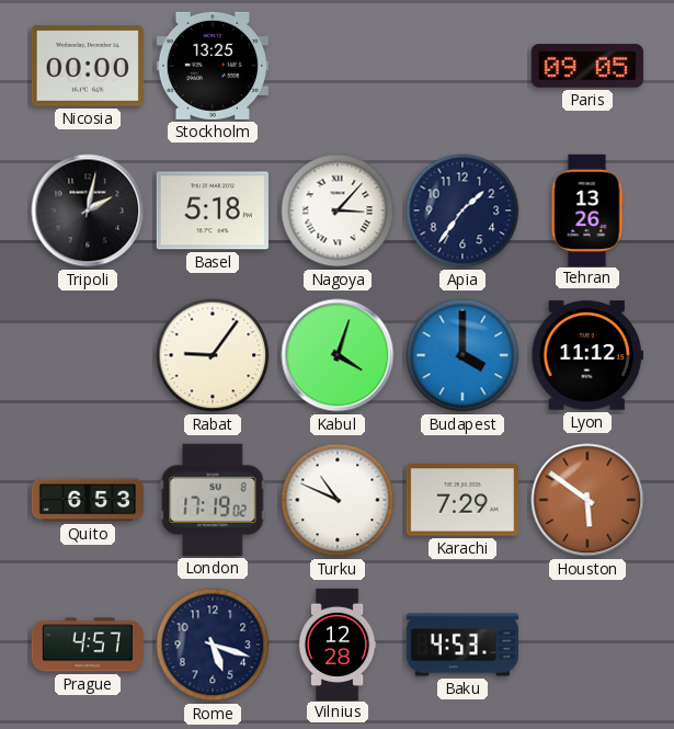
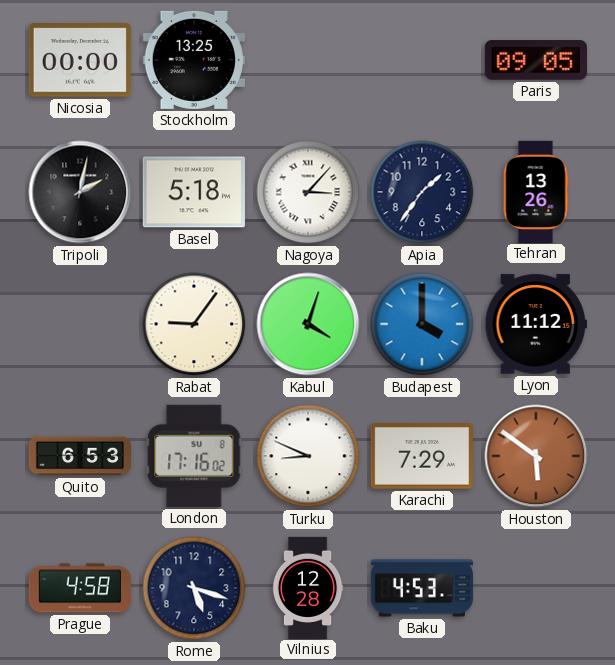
London: 17:19 -> 17:16
Turku: 10:49 -> 8:49
Prague: 4:57 -> 4:58
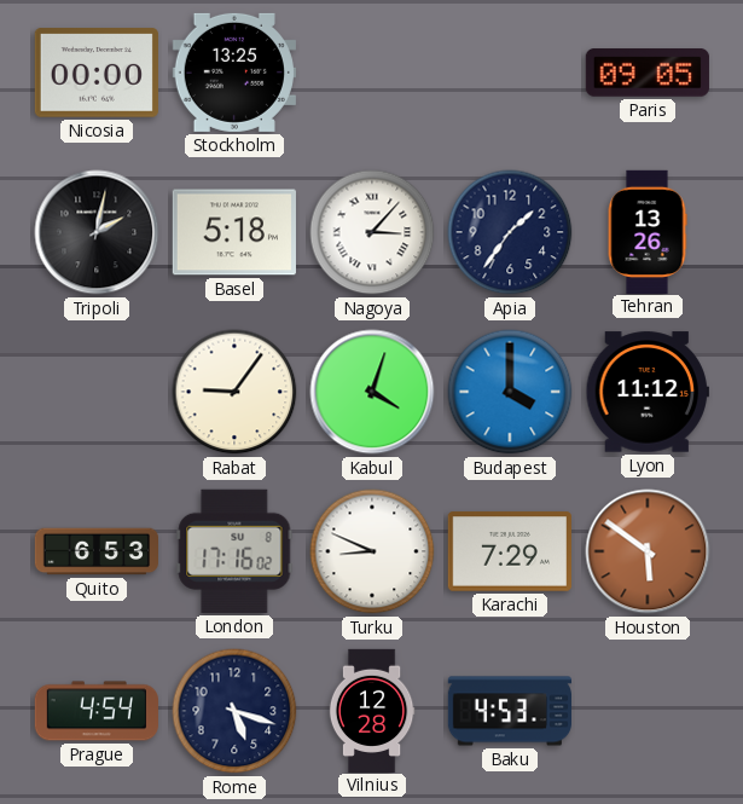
Prague: 4:58 -> 4:54
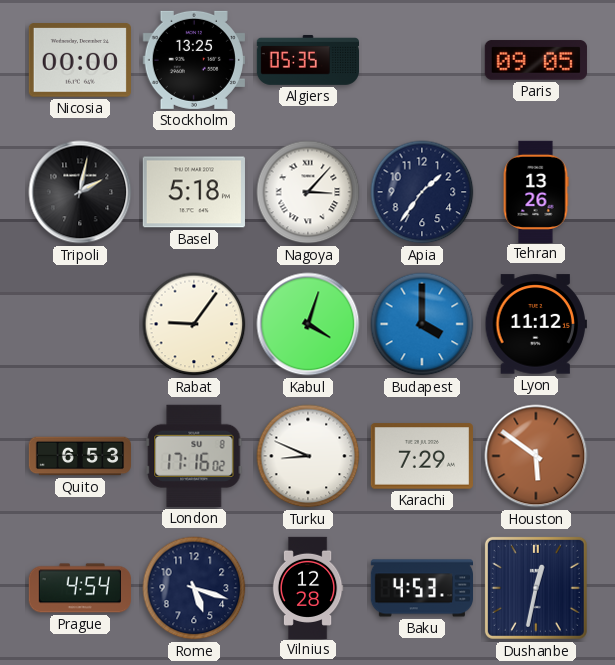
Algiers: none -> 05:35
Dushanbe: none -> 12:32
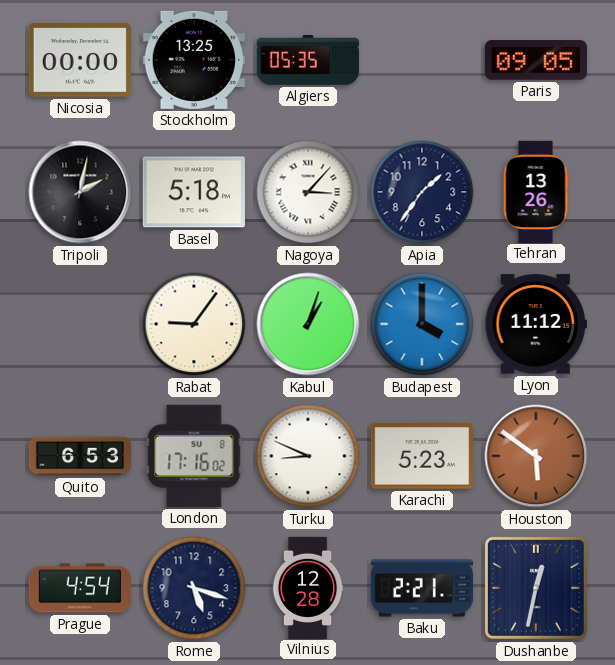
Kabul: 4:03 -> 1:03
Karachi: 7:29 -> 5:23
Baku: 4:53 -> 2:21
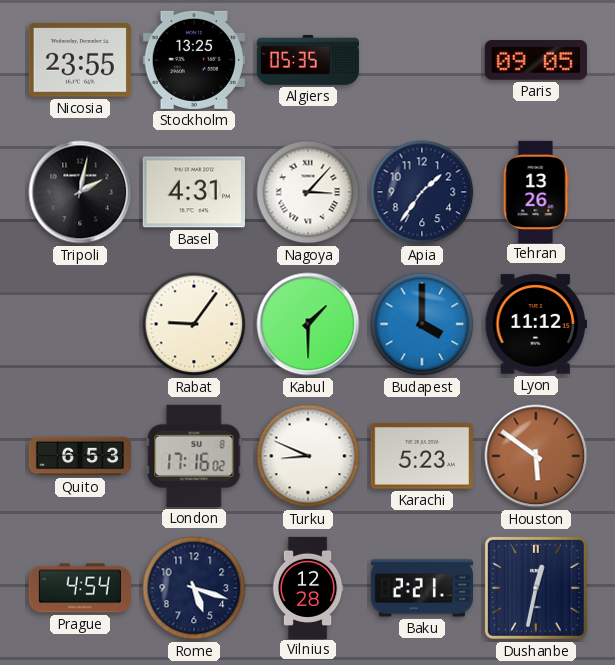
Nicosia: 00:00 -> 23:55
Basel: 5:18 -> 4:31
Kabul: 1:03 -> 1:30
